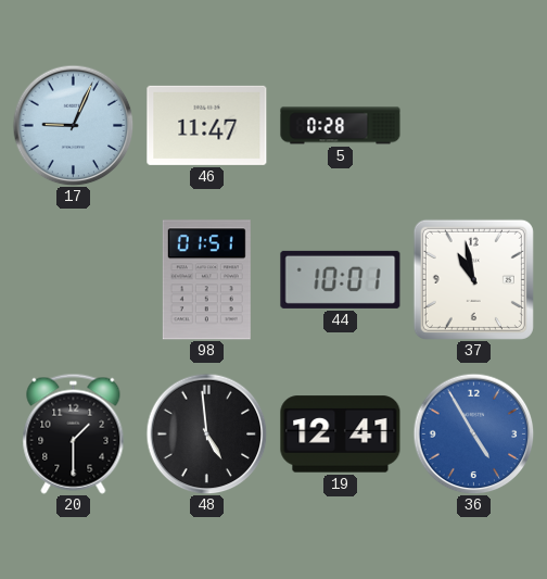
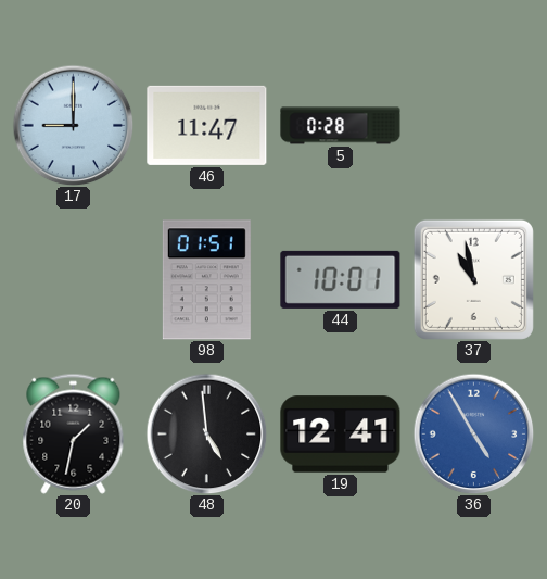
17: 9:04 -> 9:00
20: 1:30 -> 1:32
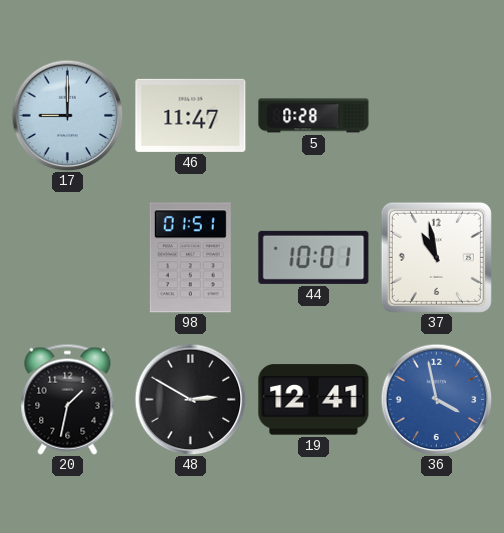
48: 4:59 -> 2:50
36: 4:55 -> 3:58
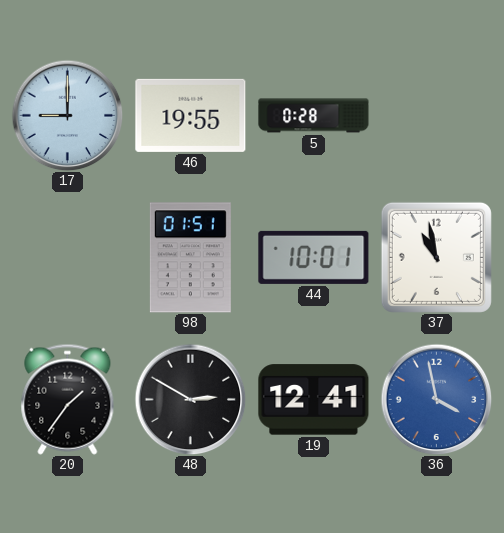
46: 11:47 -> 19:55
20: 1:32 -> 1:36
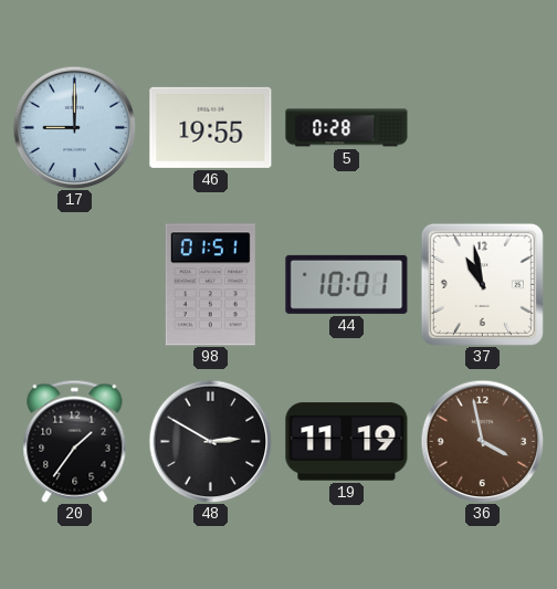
19: 12:41 -> 11:19
36 dial: blue -> brown
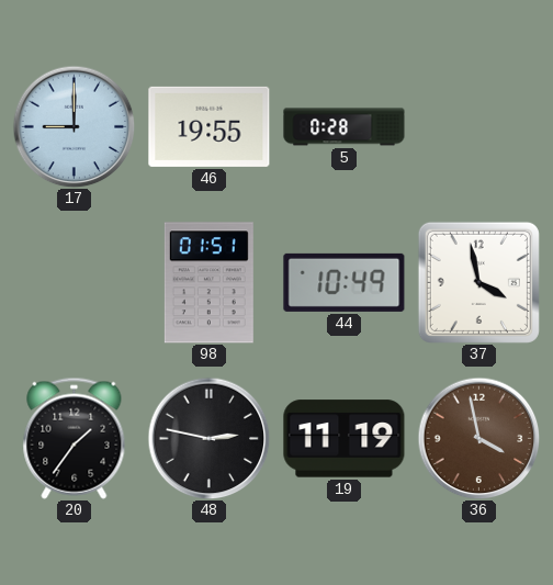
44: 10:01 -> 10:49
37: 10:58 -> 3:58
48: 2:50 -> 2:47
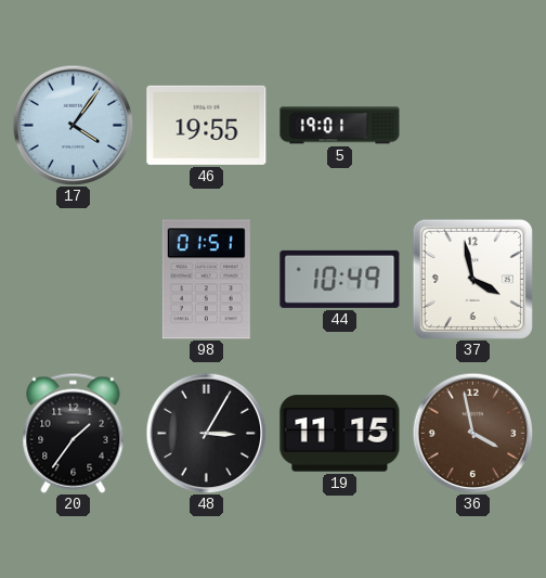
17: 9:00 -> 4:06
5: 0:28 -> 19:01
48: 2:47 -> 3:05
19: 11:19 -> 11:15
